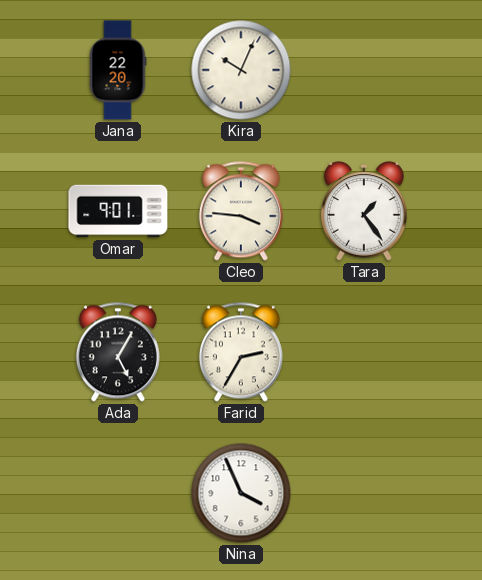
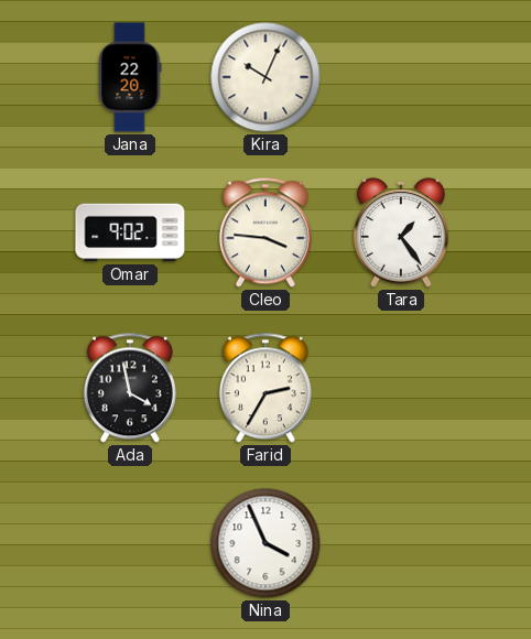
Omar: 9:01 -> 9:02
Ada: 5:05 -> 3:58
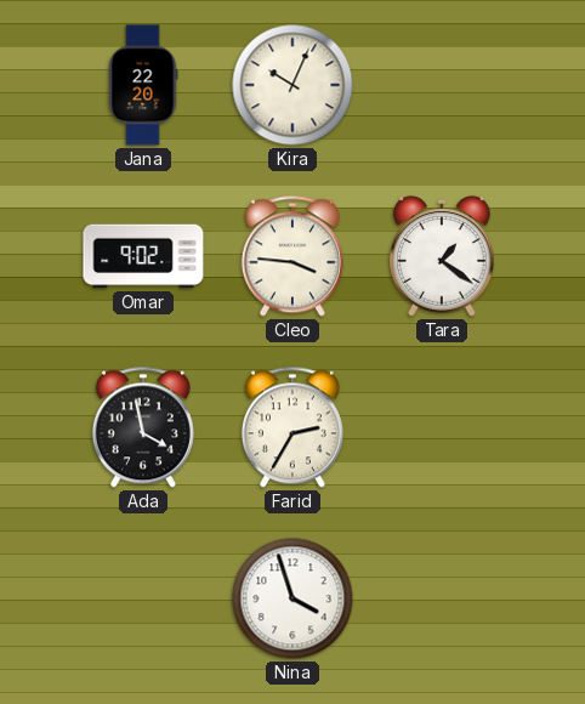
Tara: 1:24 -> 1:21
Nina: 3:56 -> 3:57
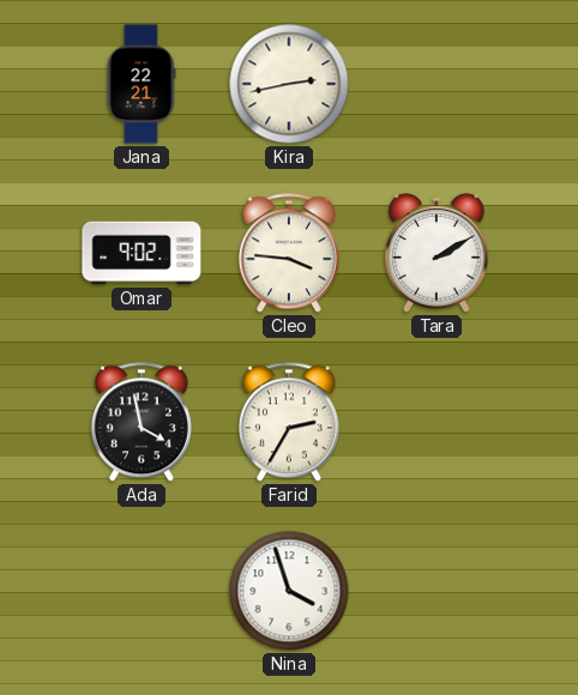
Jana: 22:20 -> 22:21
Kira: 10:04 -> 2:43
Tara: 1:21 -> 2:10
